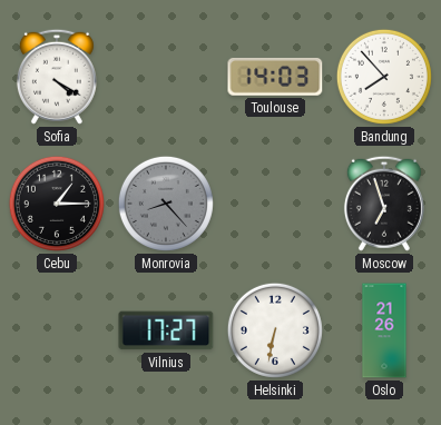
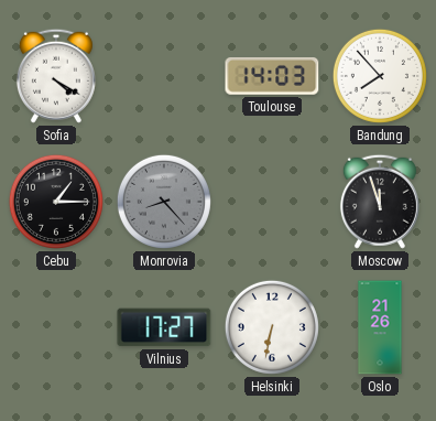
Moscow: 6:57 -> 11:57
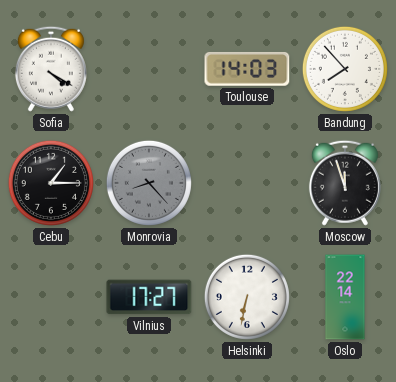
Oslo: 21:26 -> 22:14
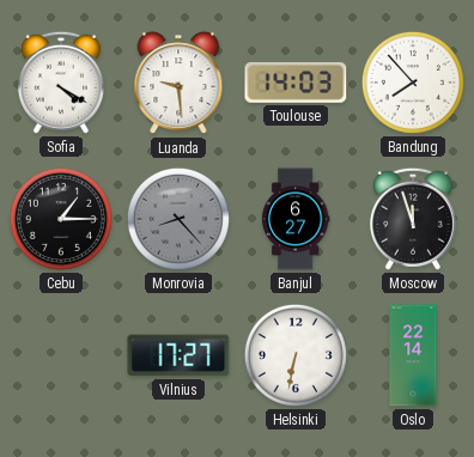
Luanda: none -> 9:29
Banjul: none -> 6:27
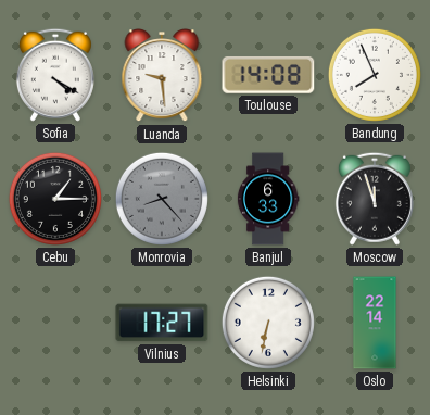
Toulouse: 14:03 -> 14:08
Bandung: 7:53 -> 7:56
Banjul: 6:27 -> 6:33
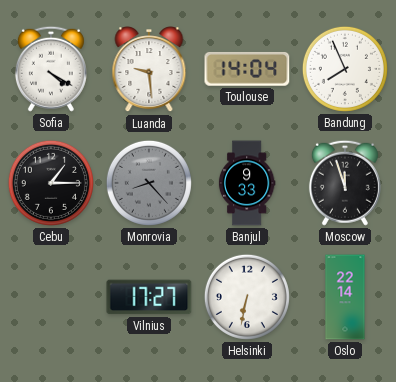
Toulouse: 14:08 -> 14:04
Banjul: 6:33 -> 9:33
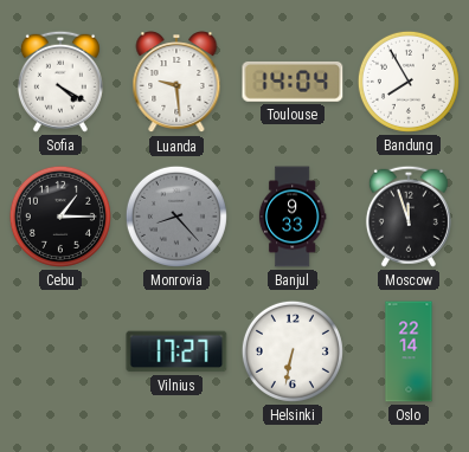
Bandung: 7:56 -> 7:55
